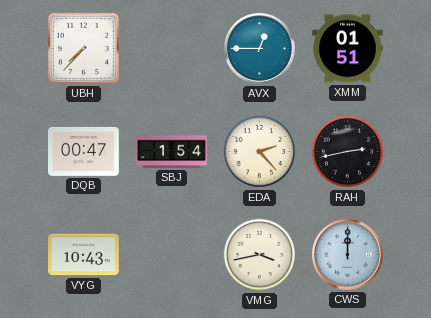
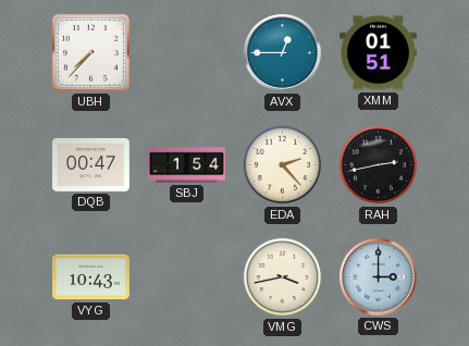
CWS: 12:00 -> 3:00
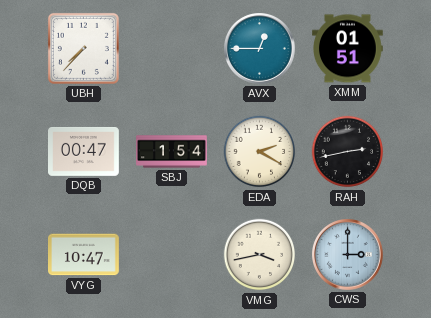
EDA: 2:23 -> 2:20
VYG: 10:43 -> 10:47
